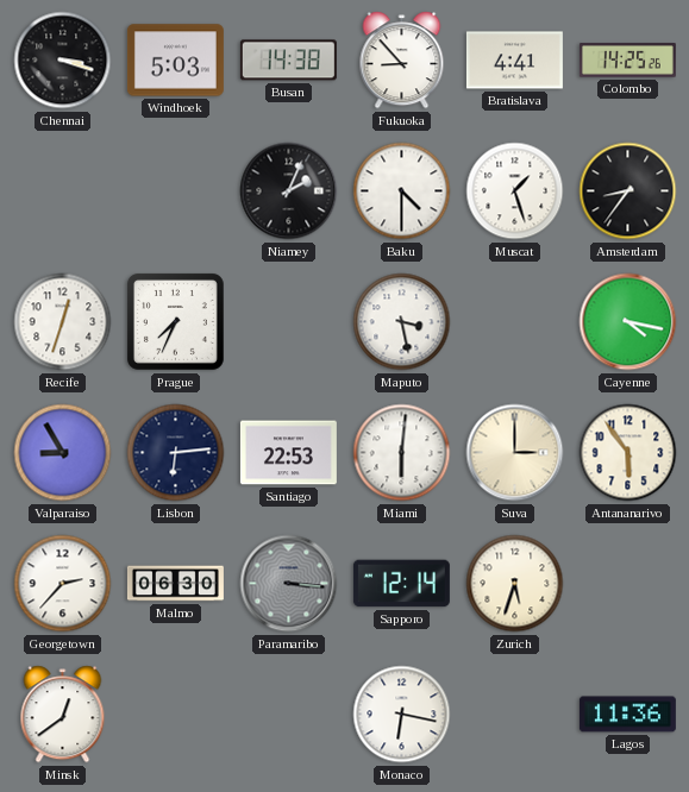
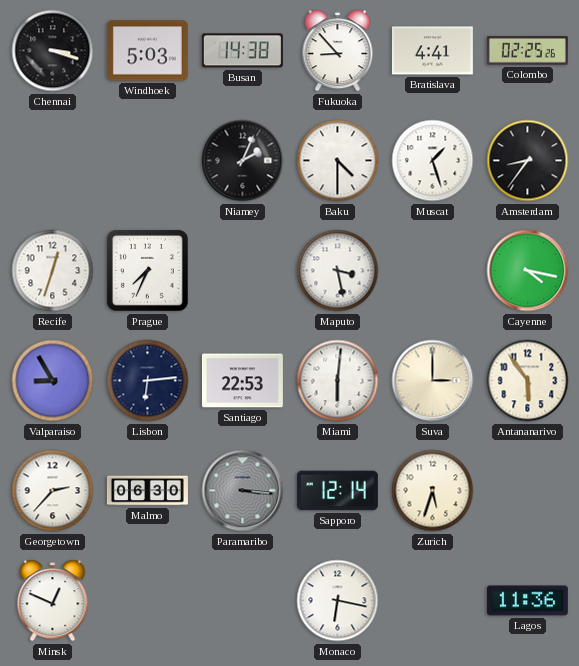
Colombo: 14:25 -> 02:25
Minsk: 12:39 -> 12:49
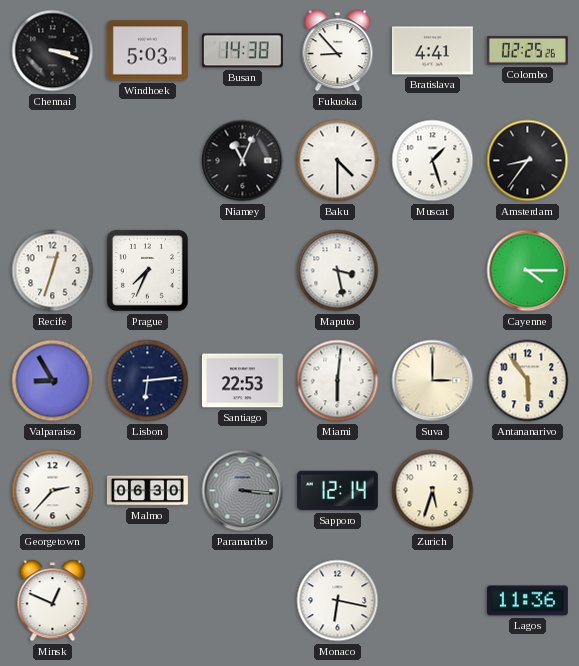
Niamey: 2:04 -> 11:04
Cayenne: 4:17 -> 4:15
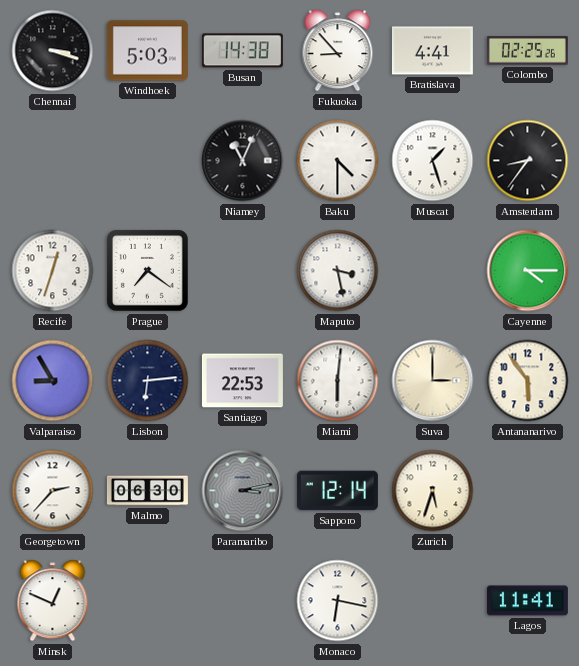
Prague: 7:34 -> 7:21
Paramaribo: 3:16 -> 3:13
Lagos: 11:36 -> 11:41
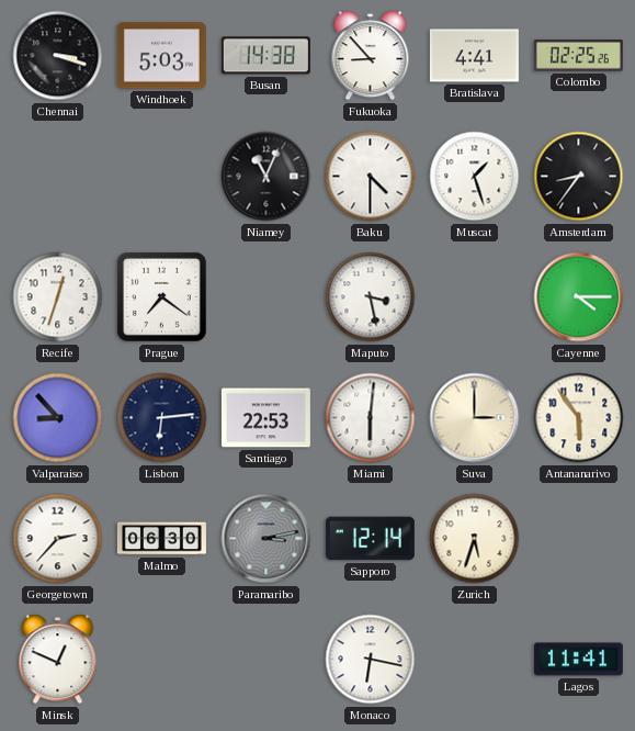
Valparaiso: 8:55 -> 8:53
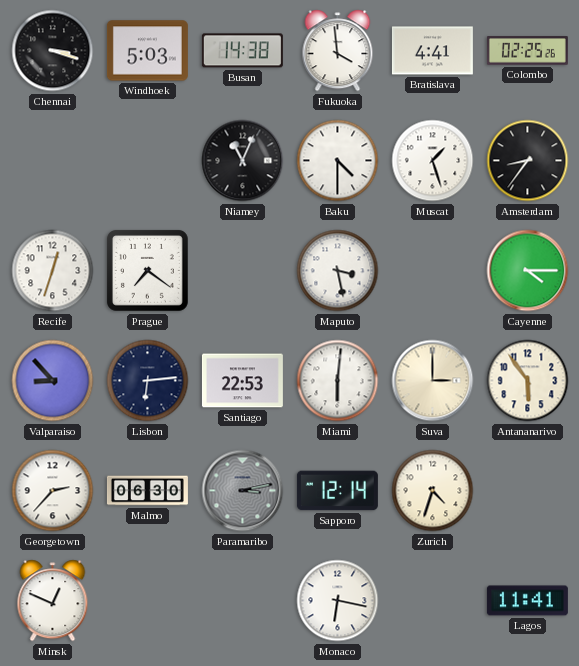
Fukuoka: 8:53 -> 3:59
Zurich: 5:33 -> 4:33
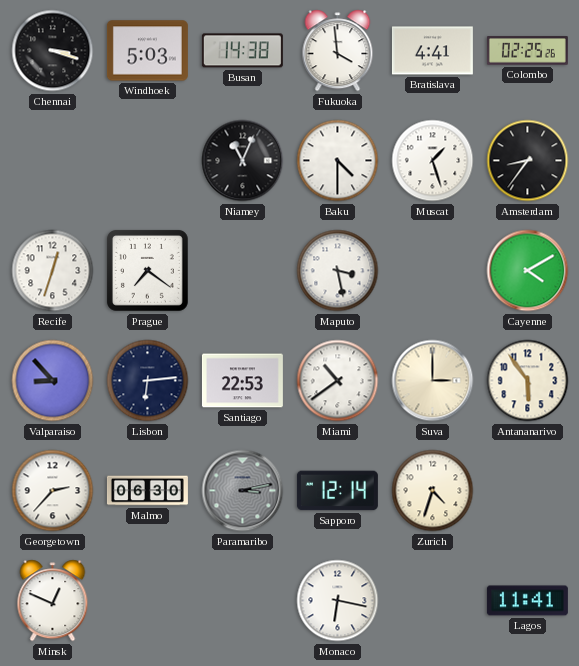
Cayenne: 4:15 -> 4:10
Miami: 6:01 -> 10:39
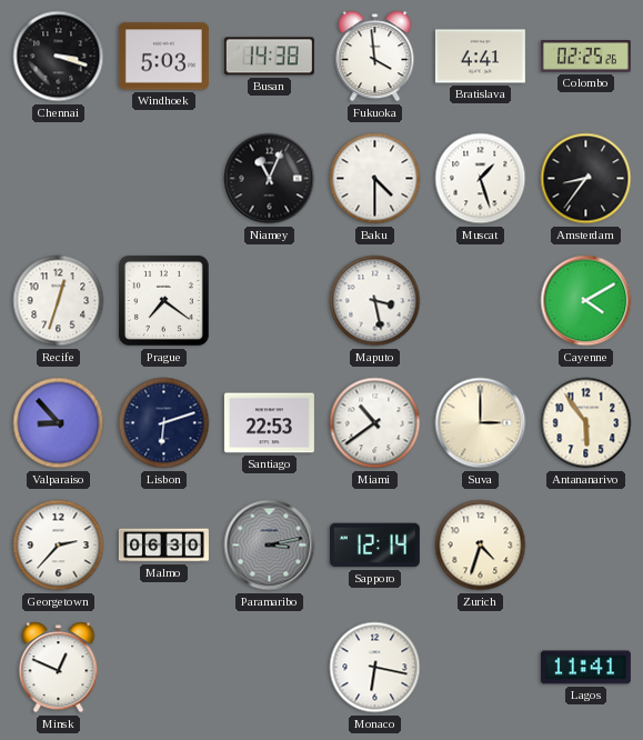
Lisbon: 6:14 -> 6:12
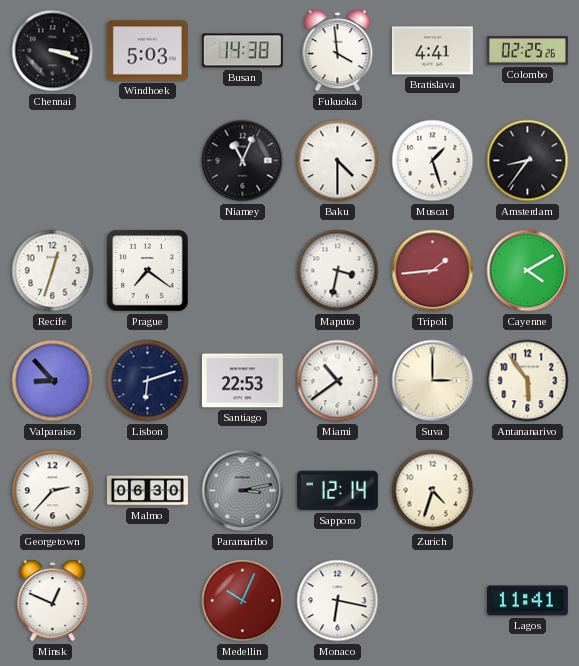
Maputo: 3:28 -> 3:32
Tripoli: none -> 1:44
Medellin: none -> 10:04
